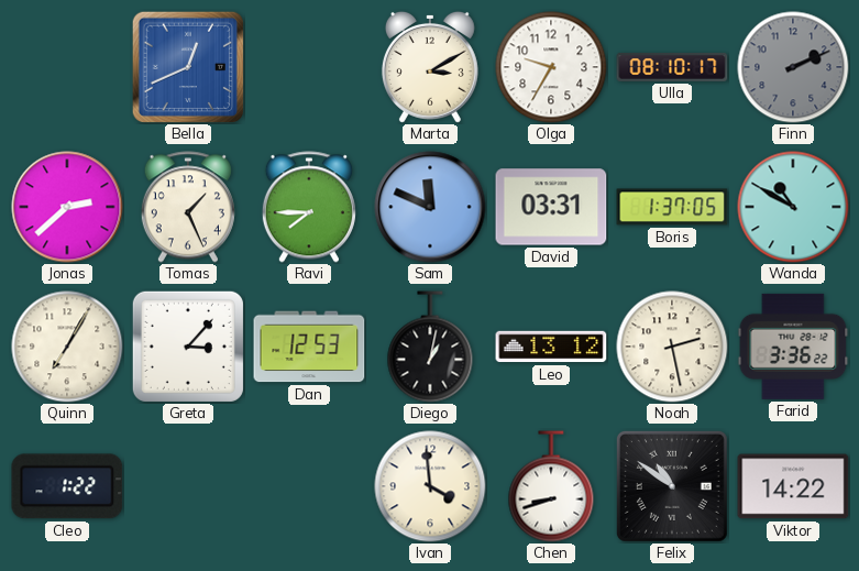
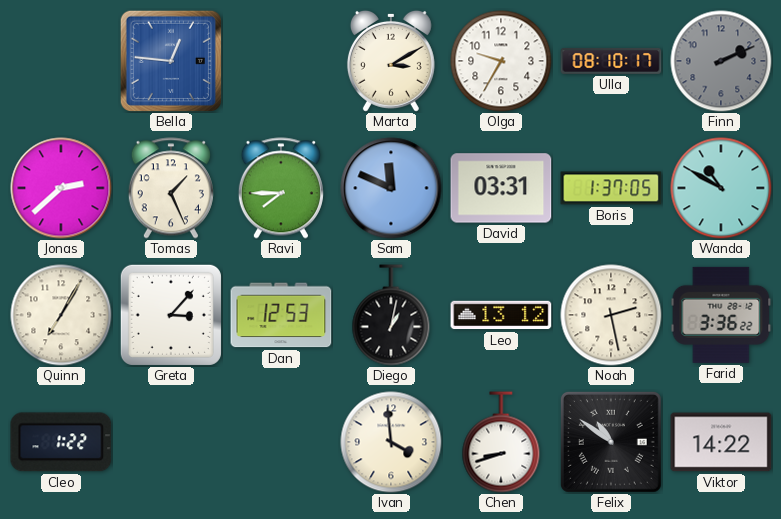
Bella: 12:41 -> 12:46
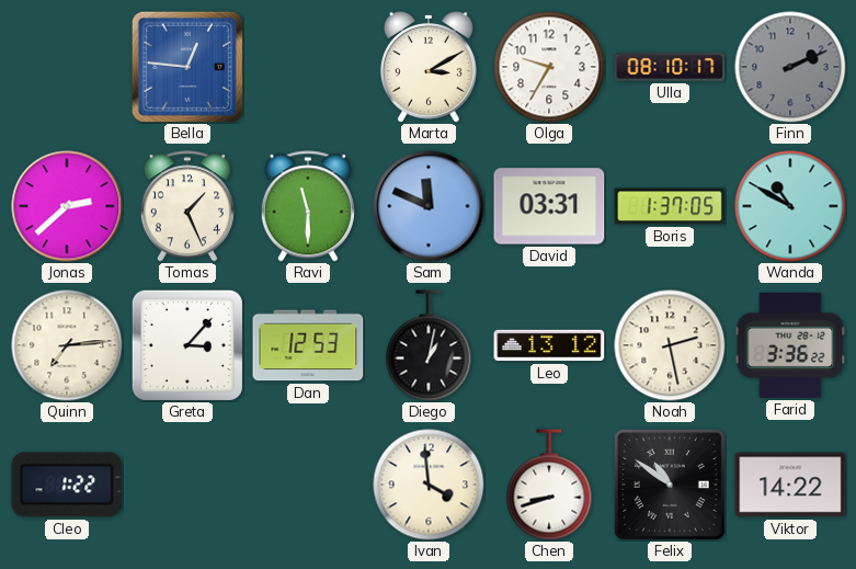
Ravi: 7:45 -> 11:30
Quinn: 7:05 -> 7:14
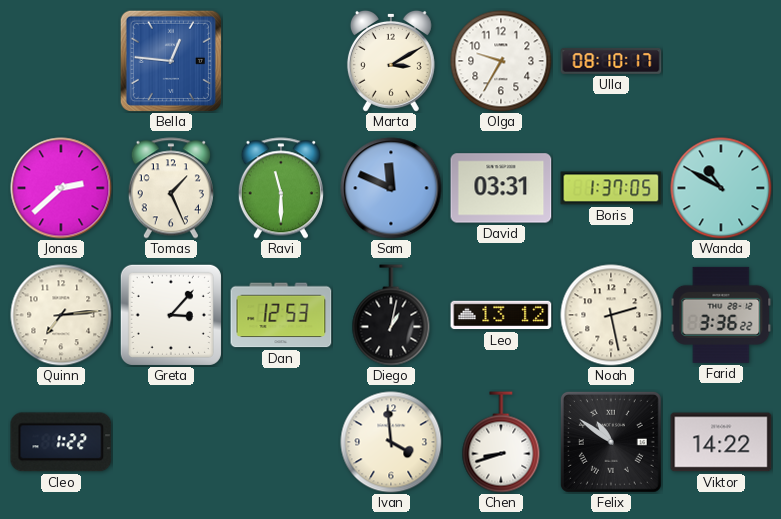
Finn: 2:11 -> none
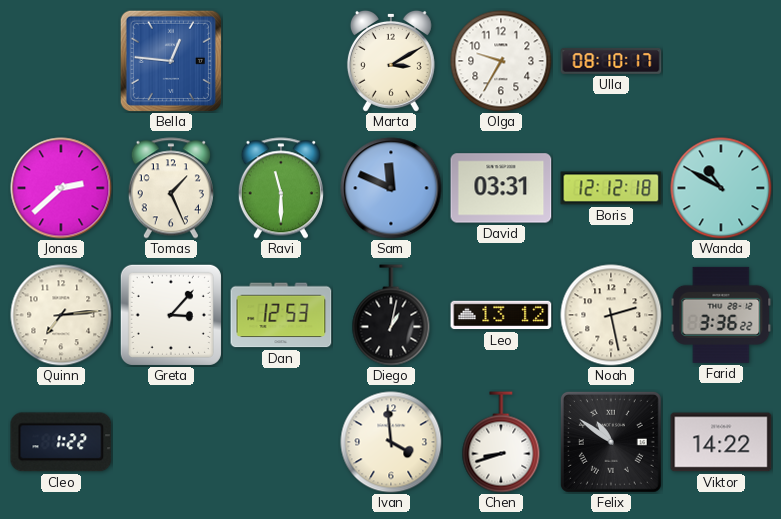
Boris: 1:37 -> 12:12
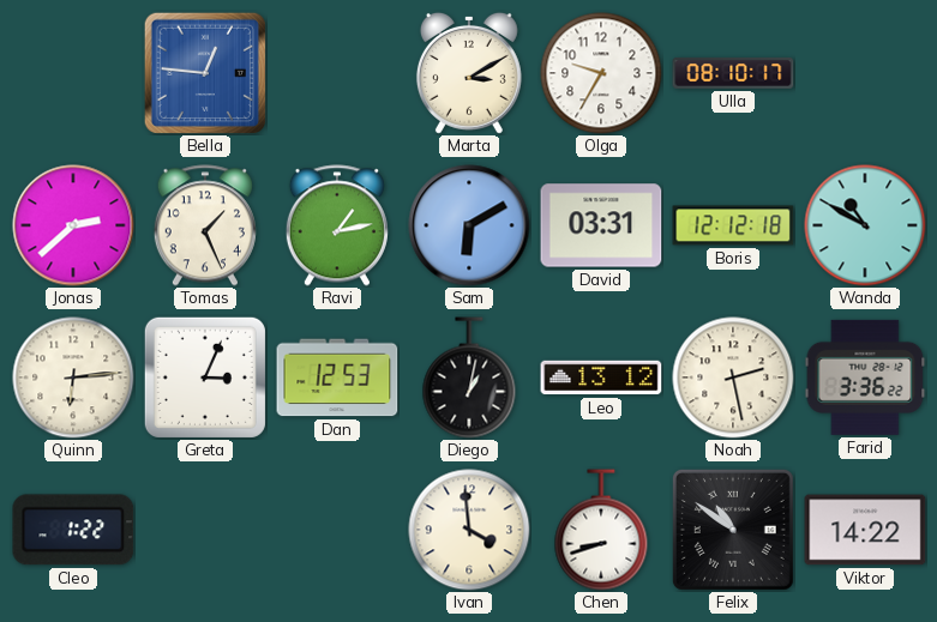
Ravi: 11:30 -> 1:13
Sam: 11:49 -> 6:10
Quinn: 7:14 -> 6:14
Greta: 3:07 -> 3:04
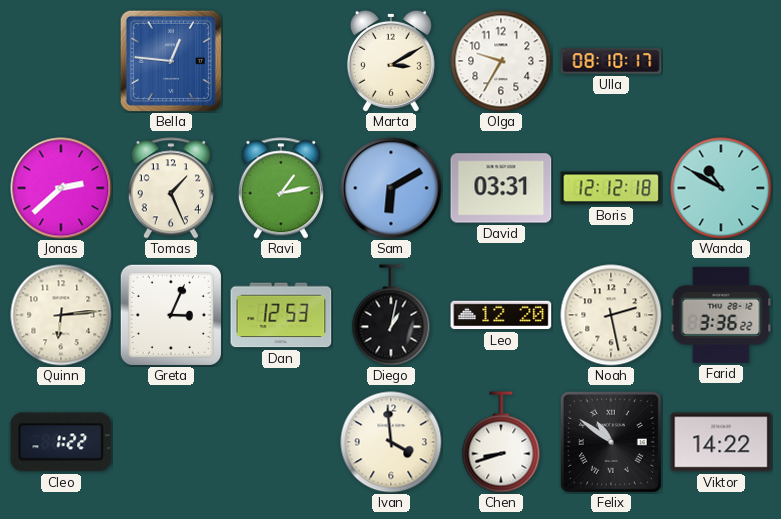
Leo: 13:12 -> 12:20
